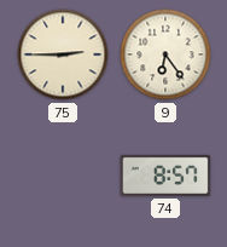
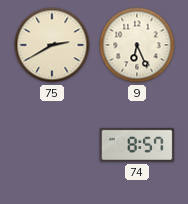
75: 2:45 -> 2:40
9: 6:24 -> 6:26
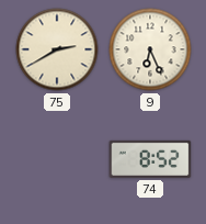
74: 8:57 -> 8:52
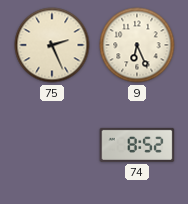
75: 2:40 -> 2:26
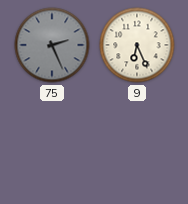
75 dial: cream -> grey
74: 8:52 -> none
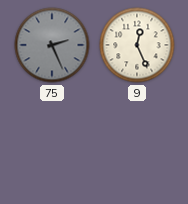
9: 6:26 -> 12:26
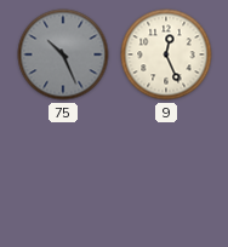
75: 2:26 -> 10:26
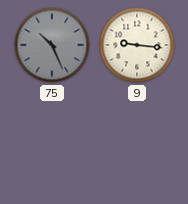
9: 12:26 -> 9:16
